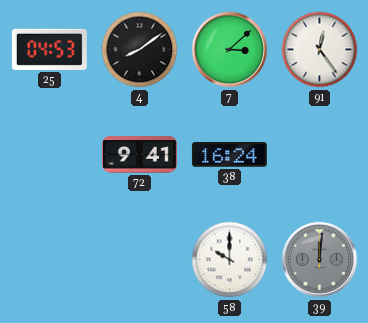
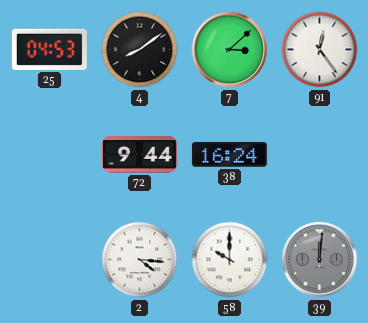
72: 9:41 -> 9:44
2: none -> 4:16
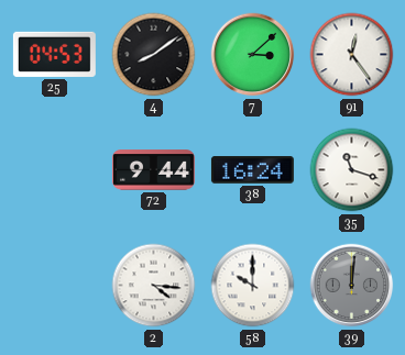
35: none -> 11:18
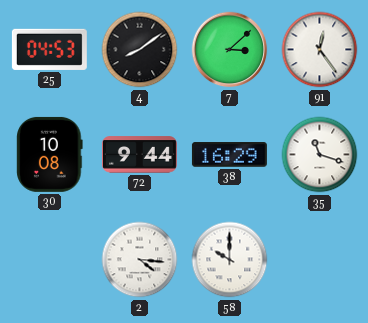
30: none -> 10:08
38: 16:24 -> 16:29
39: 12:01 -> none
